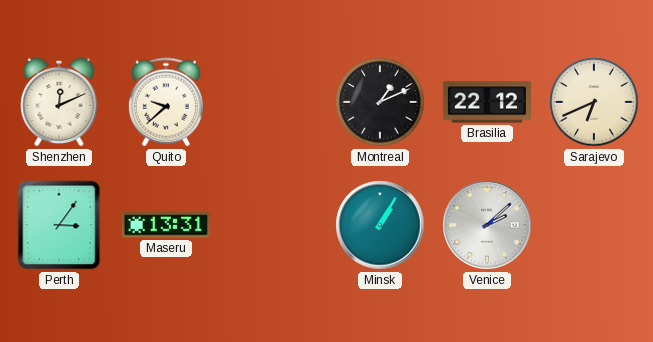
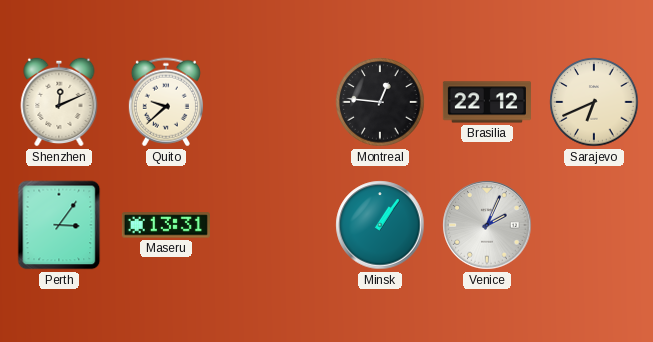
Montreal: 1:11 -> 12:46
Minsk: 1:05 -> 1:06
Venice: 2:08 -> 2:04
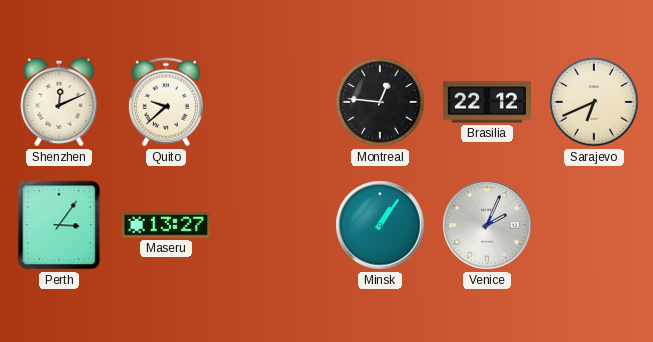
Maseru: 13:31 -> 13:27
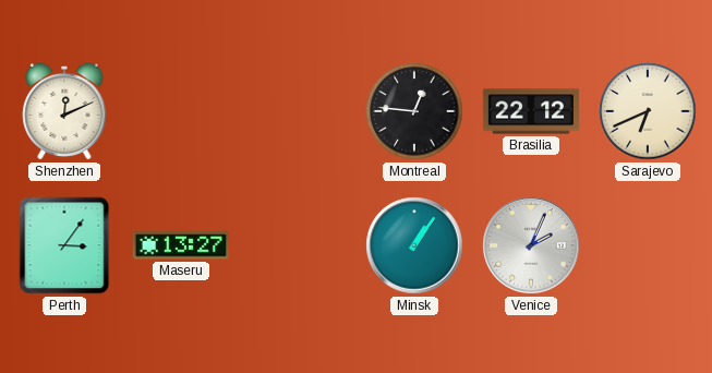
Quito: 9:38 -> none
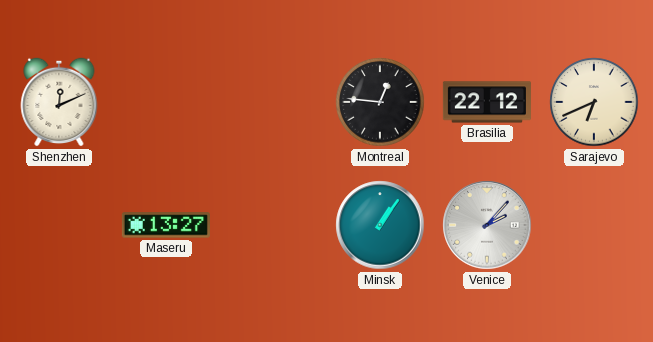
Perth: 3:06 -> none
Venice: 2:04 -> 2:07
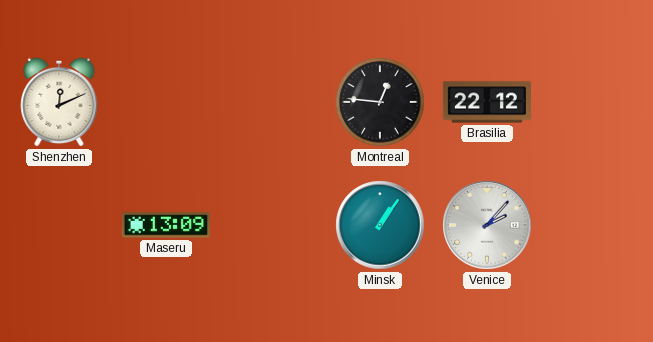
Sarajevo: 6:41 -> none
Maseru: 13:27 -> 13:09
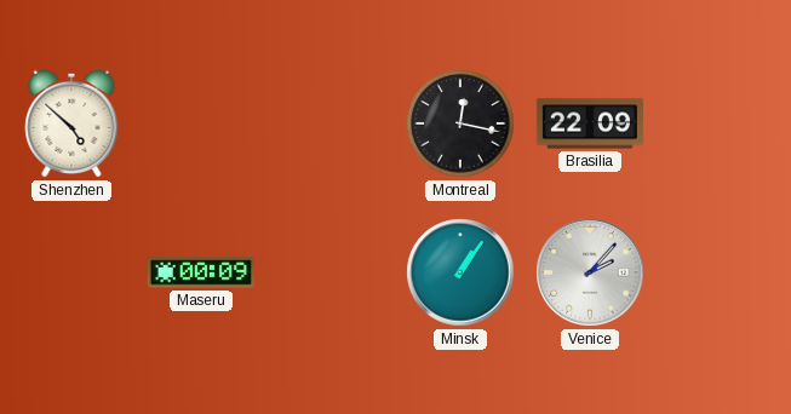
Shenzhen: 12:11 -> 4:52
Montreal: 12:46 -> 12:17
Brasilia: 22:12 -> 22:09
Maseru: 13:09 -> 00:09
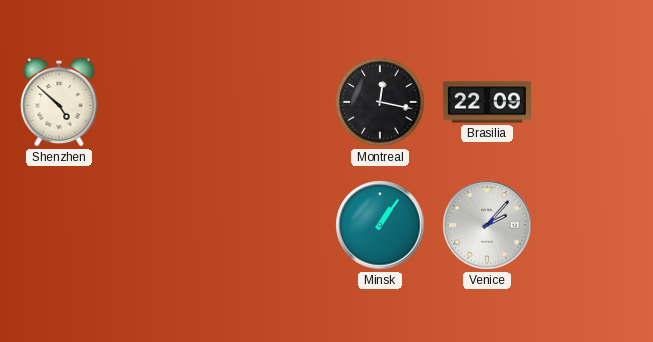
Maseru: 00:09 -> none
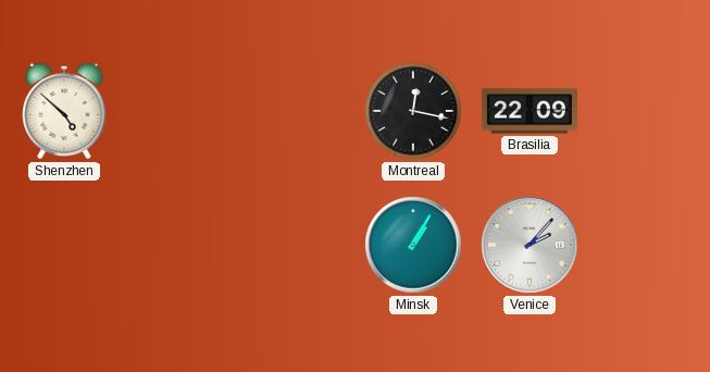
Minsk: 1:06 -> 1:05
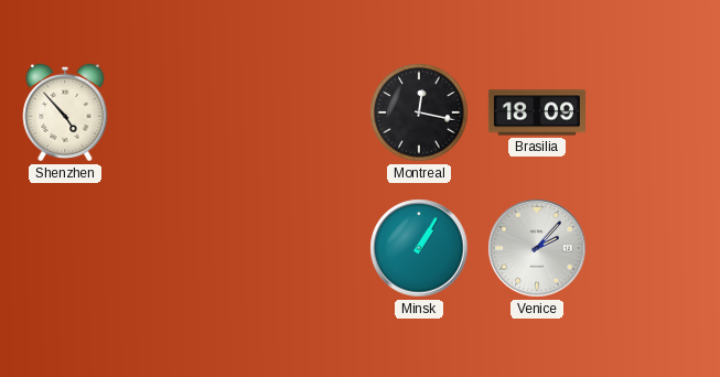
Shenzhen: 4:52 -> 4:53
Brasilia: 22:09 -> 18:09
